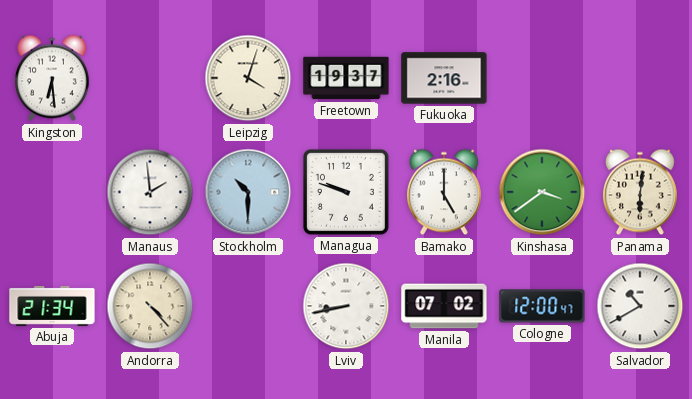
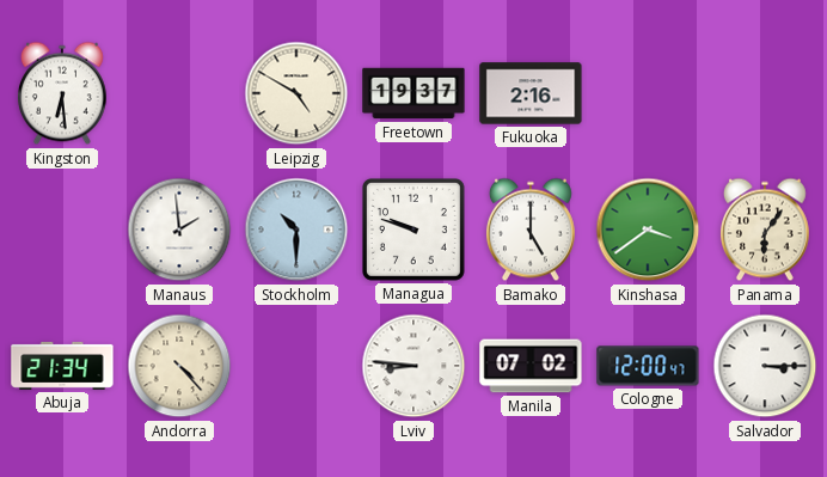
Leipzig: 4:03 -> 4:50
Panama: 6:01 -> 6:06
Lviv: 8:43 -> 8:46
Salvador: 10:40 -> 3:15
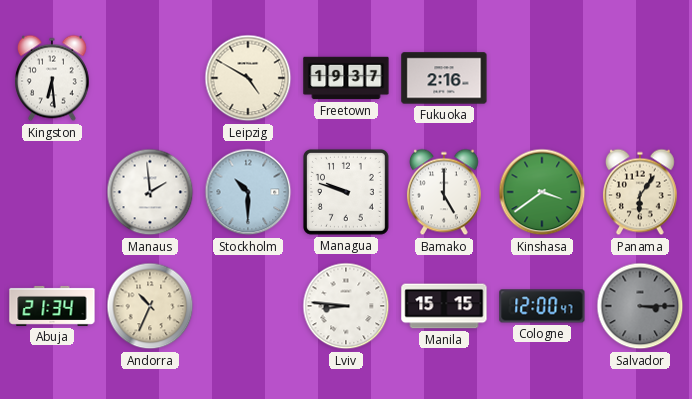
Andorra: 4:23 -> 10:34
Manila: 07:02 -> 15:15
Salvador dial: white -> grey
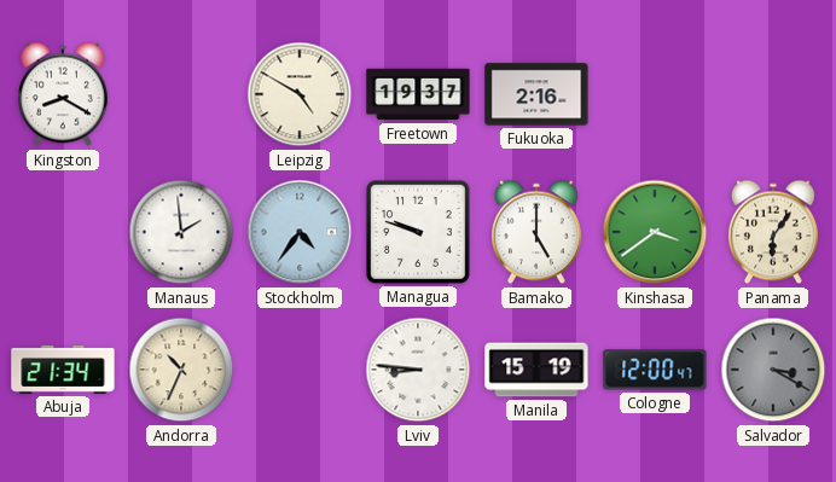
Kingston: 6:29 -> 8:20
Stockholm: 10:30 -> 4:36
Manila: 15:15 -> 15:19
Salvador: 3:15 -> 3:20
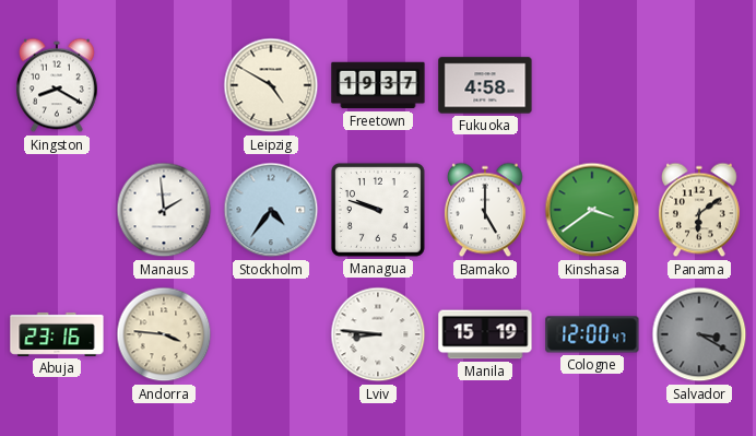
Fukuoka: 2:16 -> 4:58
Panama: 6:06 -> 6:09
Abuja: 21:34 -> 23:16
Andorra: 10:34 -> 3:46
